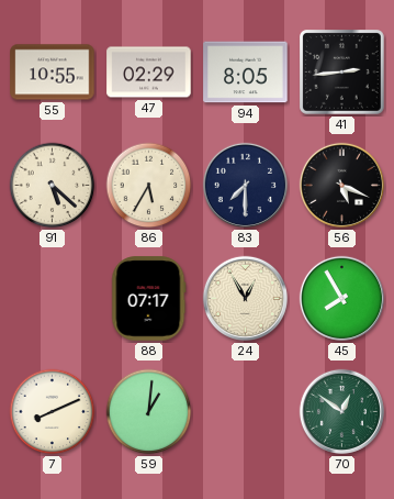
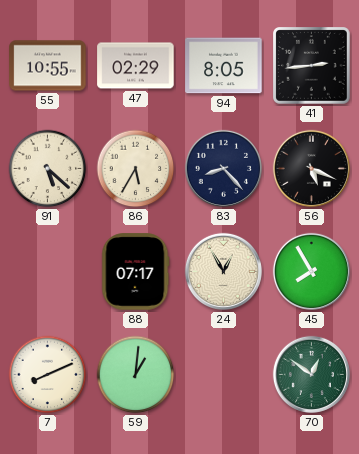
83: 7:30 -> 8:23
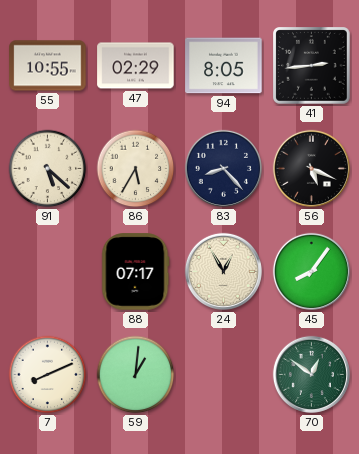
45: 7:55 -> 8:06
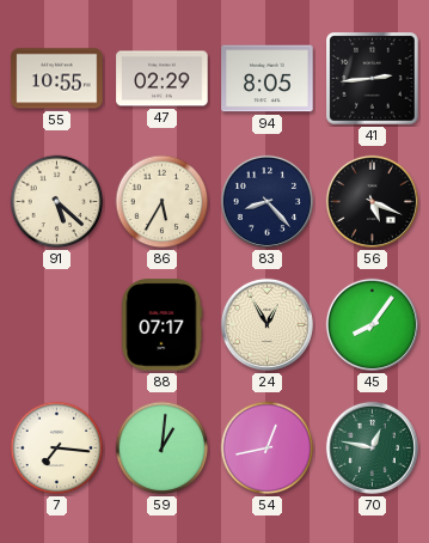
7: 8:11 -> 7:16
54: none -> 12:43
70: 12:51 -> 12:47
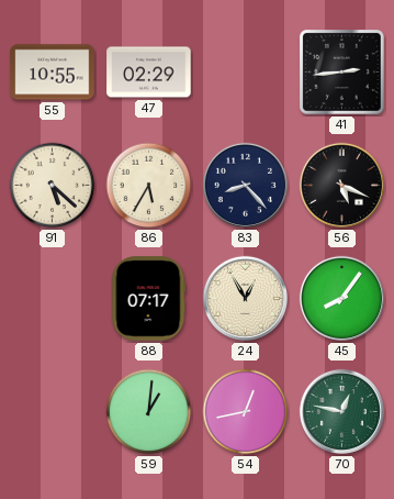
94: 8:05 -> none
7: 7:16 -> none
